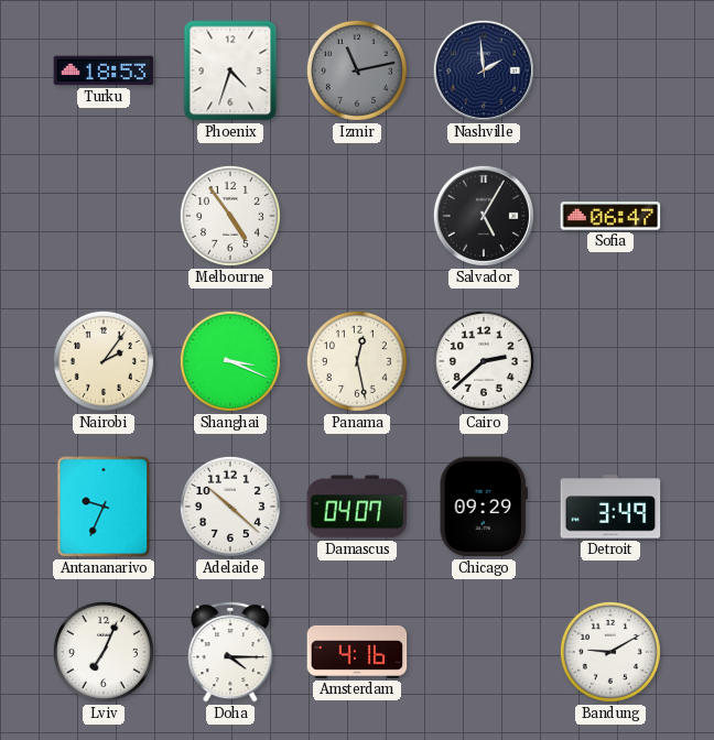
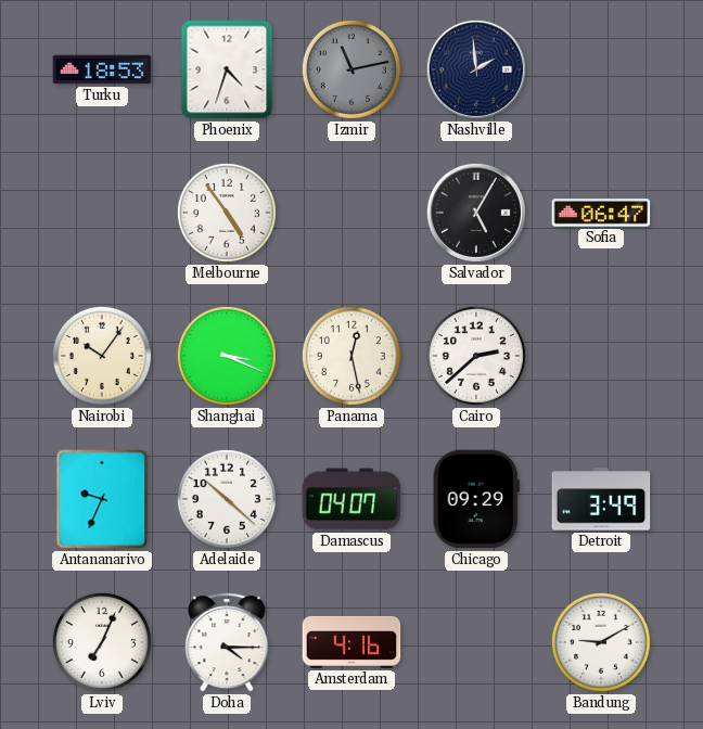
Nairobi: 2:06 -> 10:06
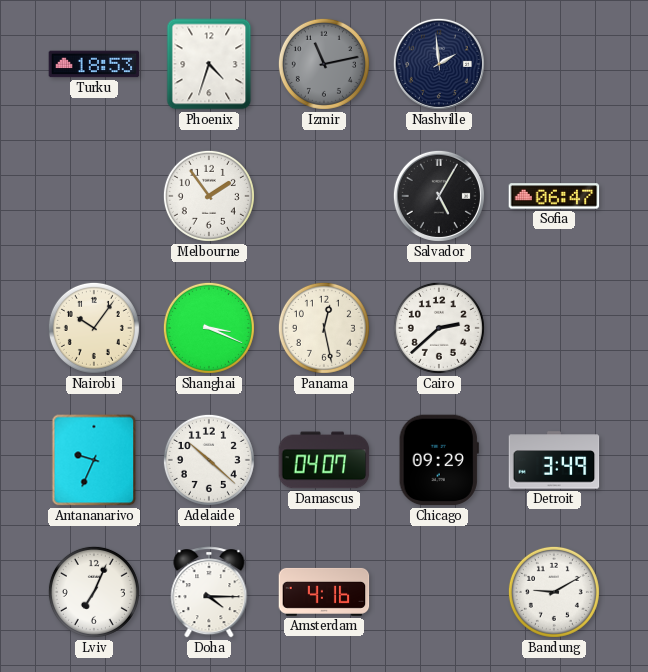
Melbourne: 4:54 -> 1:54
